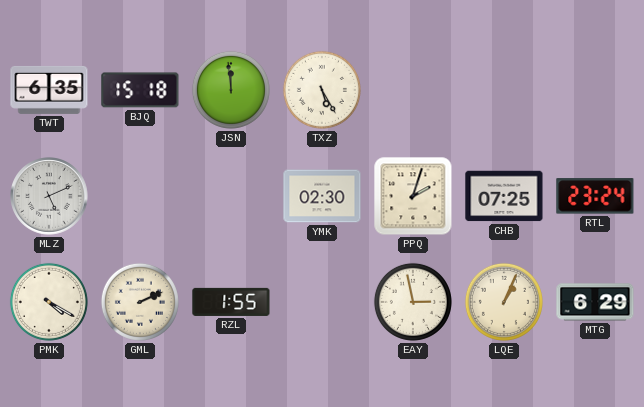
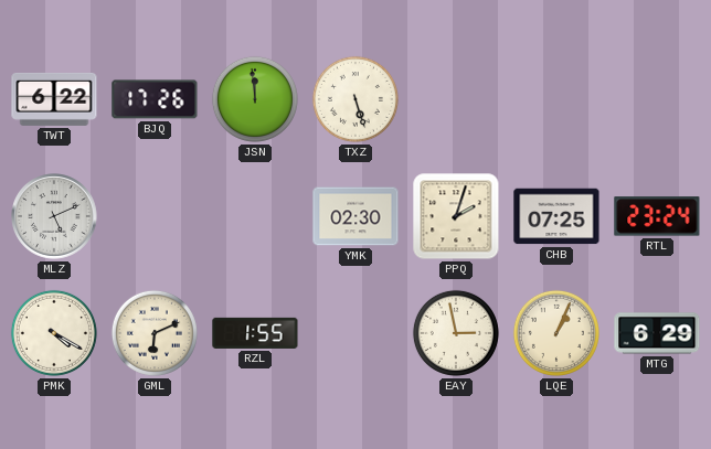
TWT: 6:35 -> 6:22
BJQ: 15:18 -> 17:26
TXZ: 5:25 -> 5:27
GML: 2:11 -> 6:11
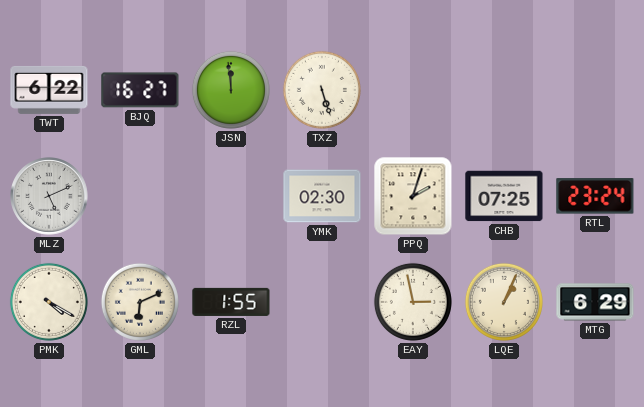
BJQ: 17:26 -> 16:27
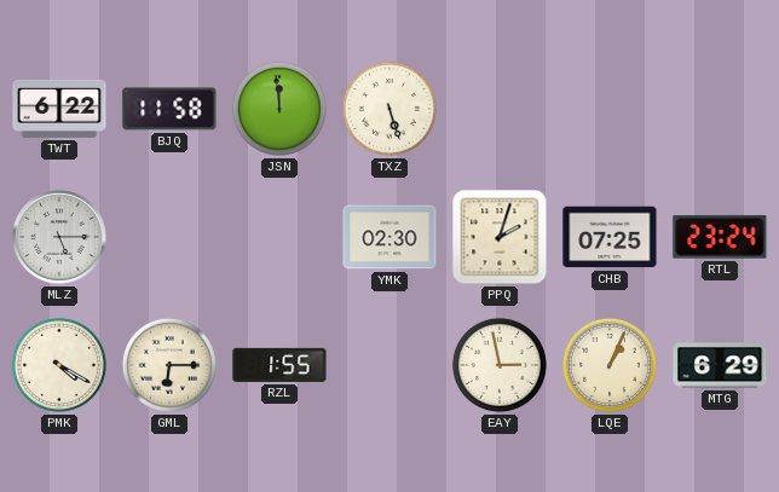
BJQ: 16:27 -> 11:58
MLZ: 5:11 -> 5:15
GML: 6:11 -> 6:15
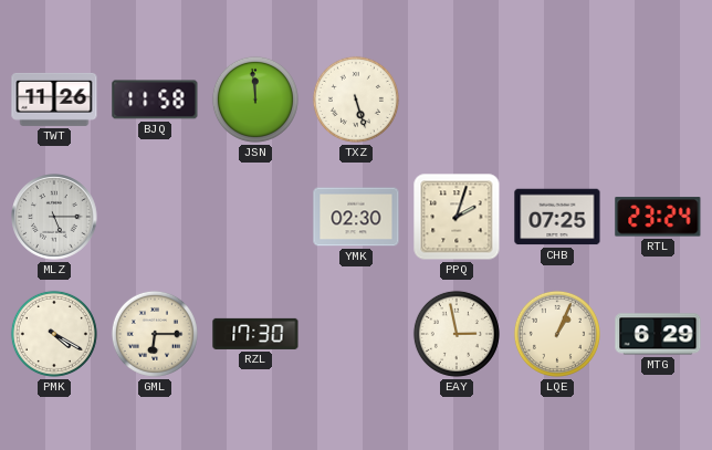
TWT: 6:22 -> 11:26
RZL: 1:55 -> 17:30
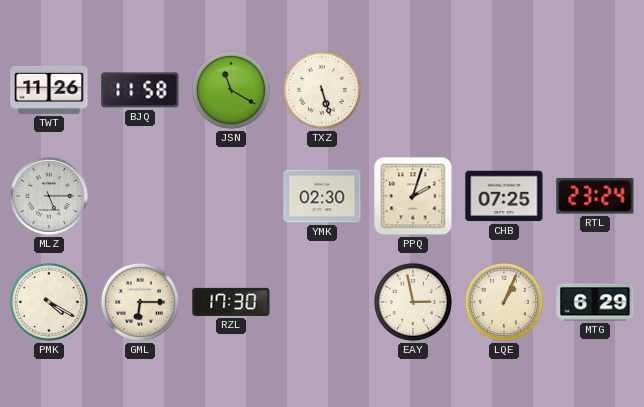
JSN: 11:59 -> 11:20
